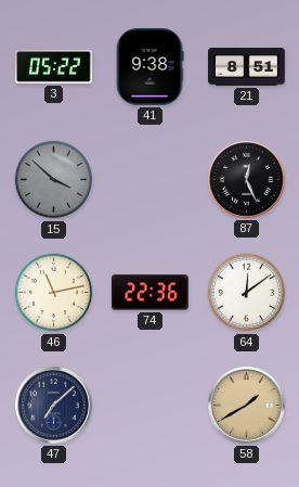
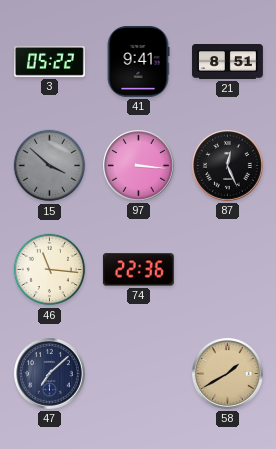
41: 9:38 -> 9:41
97: none -> 3:16
46: 11:13 -> 11:16
64: 12:09 -> none
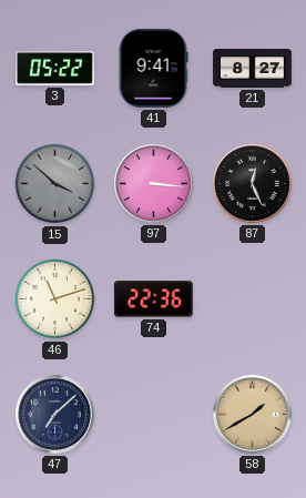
21: 8:51 -> 8:27
46: 11:16 -> 11:12
